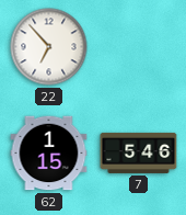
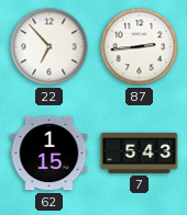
87: none -> 2:44
7: 5:46 -> 5:43
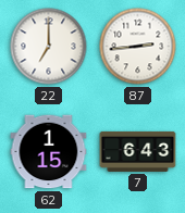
22: 6:53 -> 7:00
7: 5:43 -> 6:43
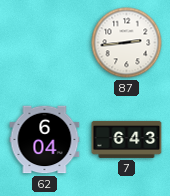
22: 7:00 -> none
62: 1:15 -> 6:04
